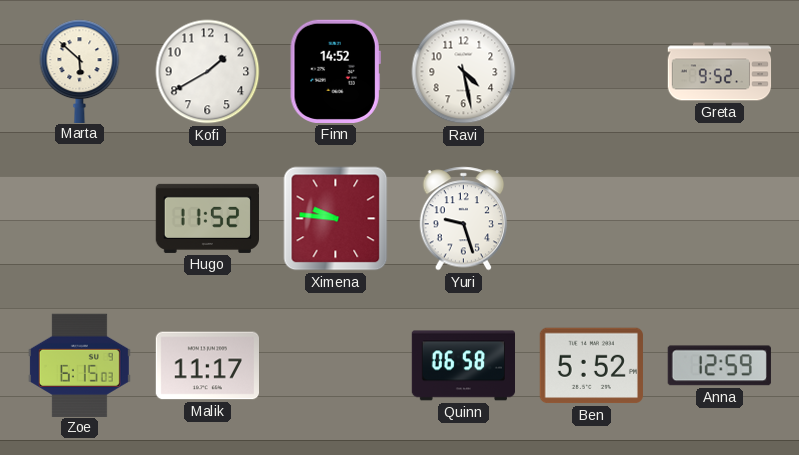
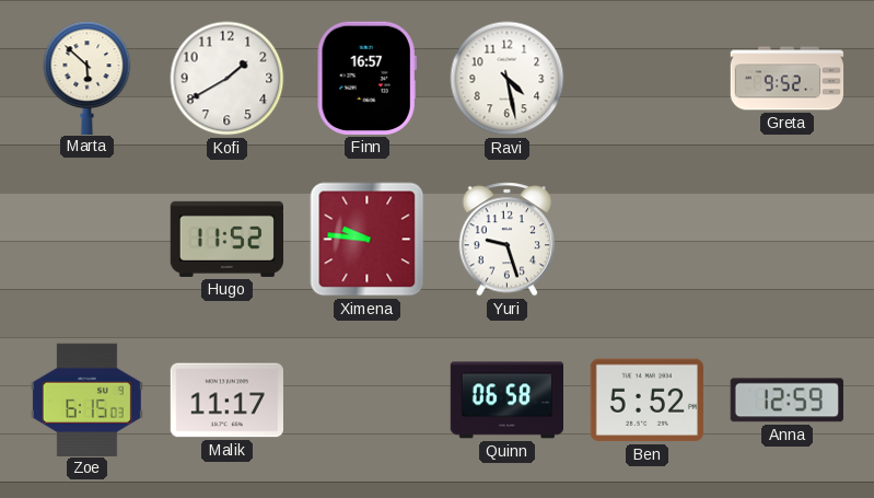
Finn: 14:52 -> 16:57
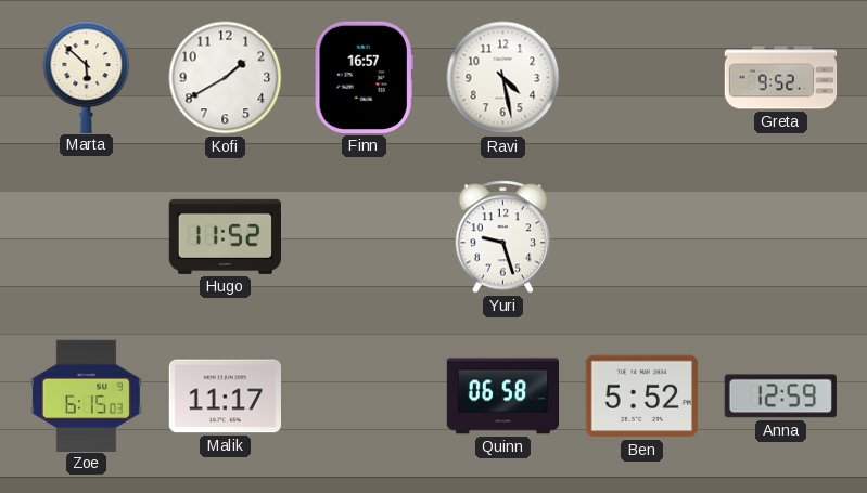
Ximena: 9:46 -> none
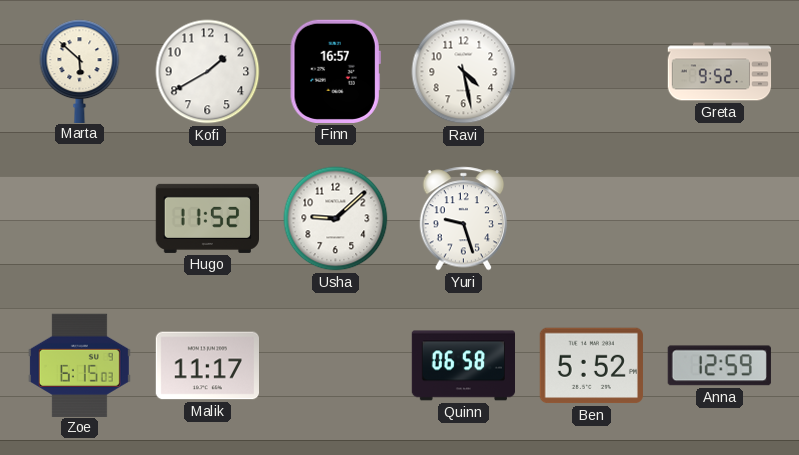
Usha: none -> 9:08
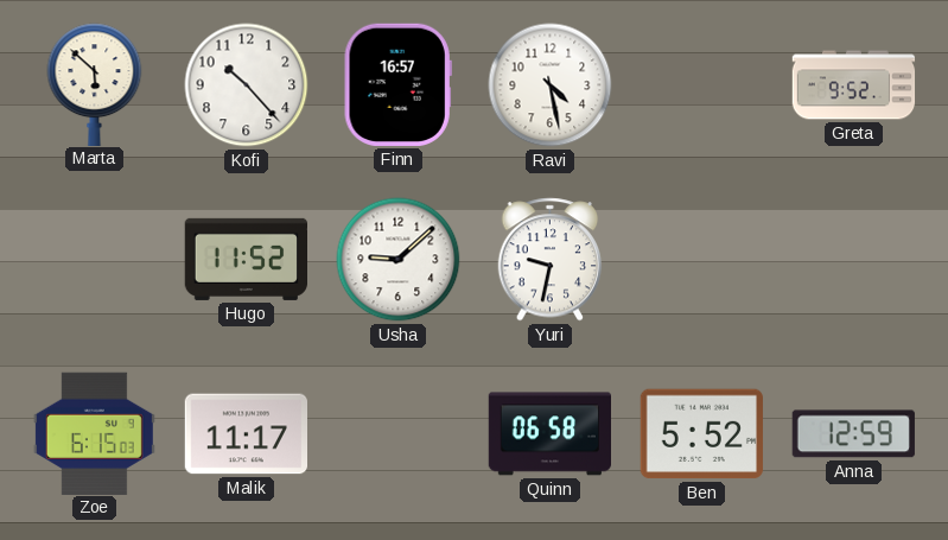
Kofi: 1:40 -> 10:23
Yuri: 9:27 -> 9:32
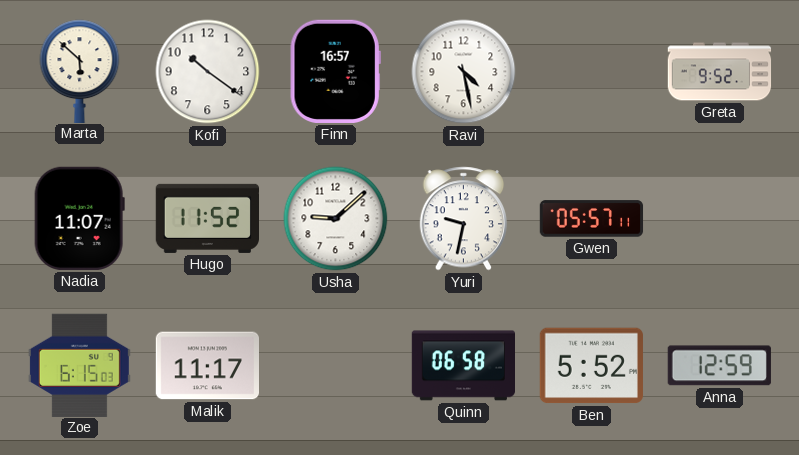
Kofi: 10:23 -> 10:21
Nadia: none -> 11:07
Gwen: none -> 05:57
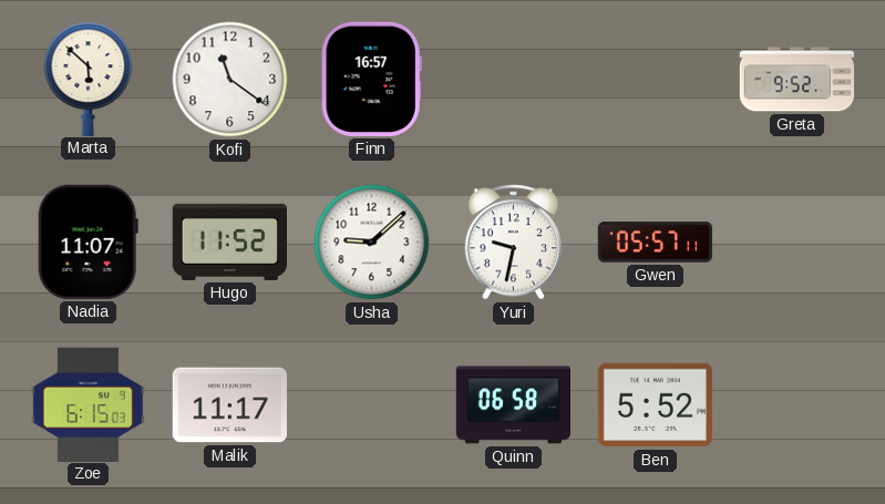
Kofi: 10:21 -> 11:21
Ravi: 4:28 -> none
Anna: 12:59 -> none
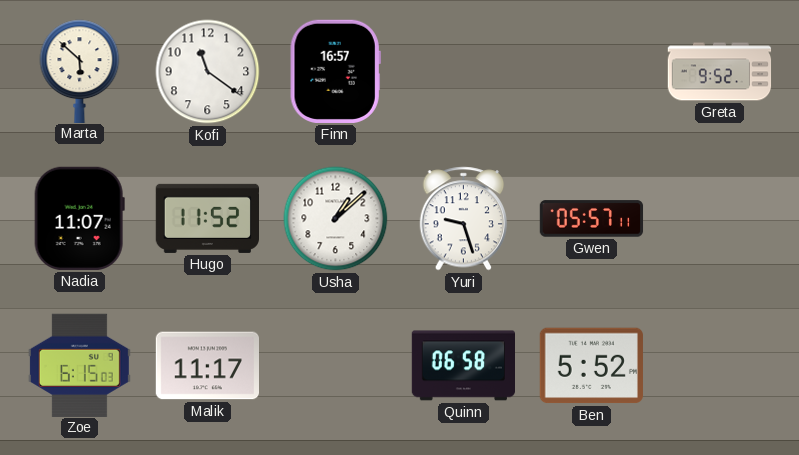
Usha: 9:08 -> 1:08
Yuri: 9:32 -> 9:27
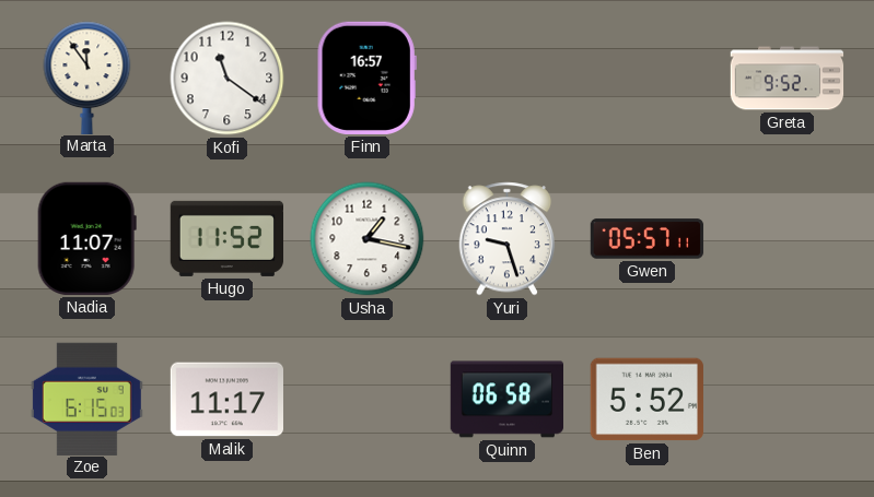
Marta: 5:52 -> 11:54
Usha: 1:08 -> 1:17
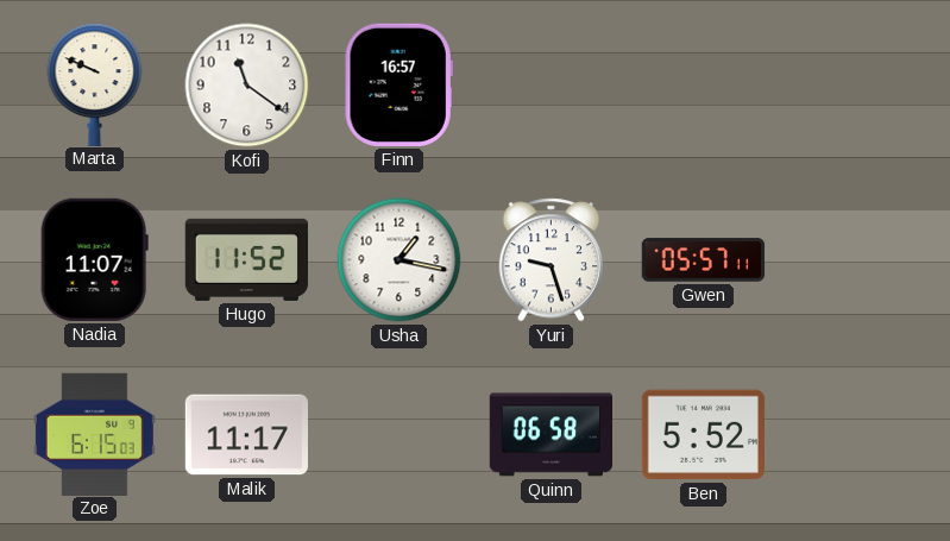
Marta: 11:54 -> 9:49
Greta: 9:52 -> none
